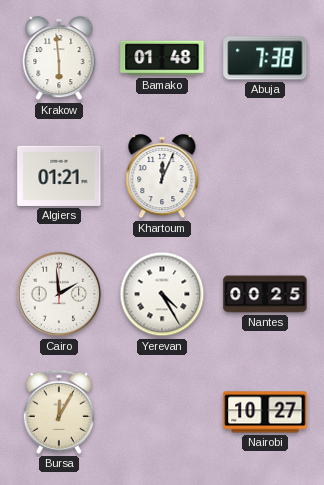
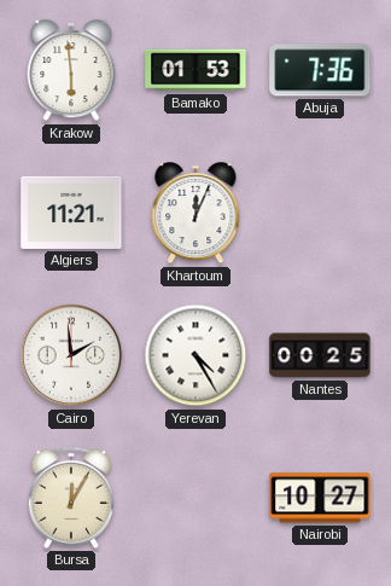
Bamako: 01:48 -> 01:53
Abuja: 7:38 -> 7:36
Algiers: 01:21 -> 11:21
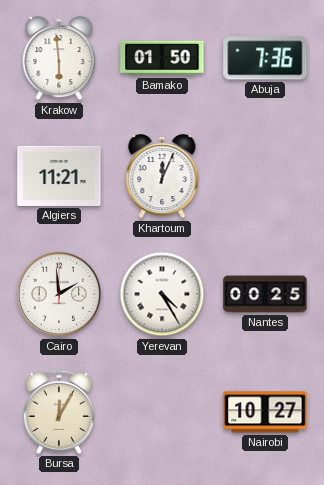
Bamako: 01:53 -> 01:50
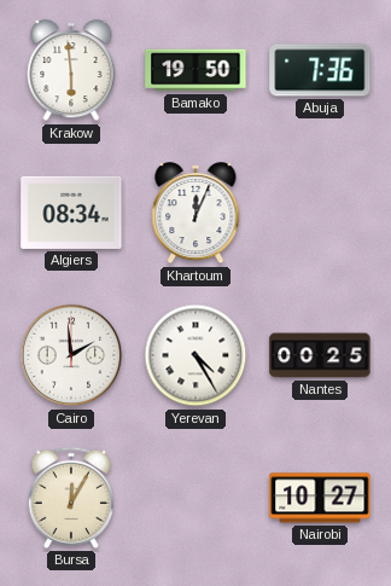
Bamako: 01:50 -> 19:50
Algiers: 11:21 -> 08:34
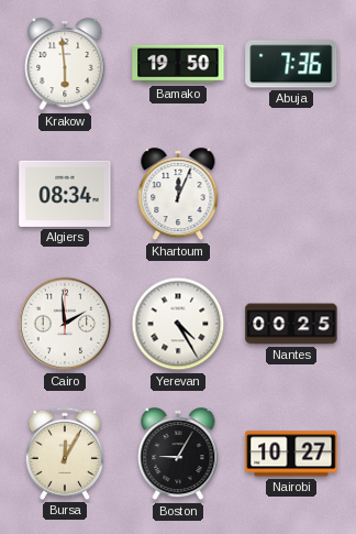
Boston: none -> 9:05
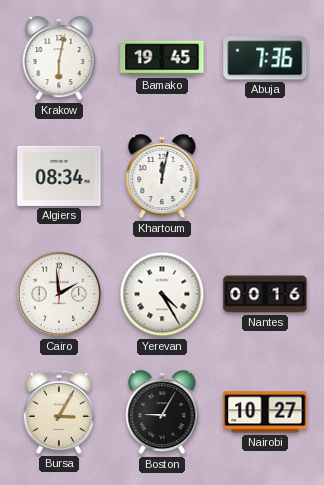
Krakow: 5:59 -> 6:02
Bamako: 19:50 -> 19:45
Khartoum: 12:04 -> 12:02
Nantes: 00:25 -> 00:16
Bursa: 12:05 -> 3:05
